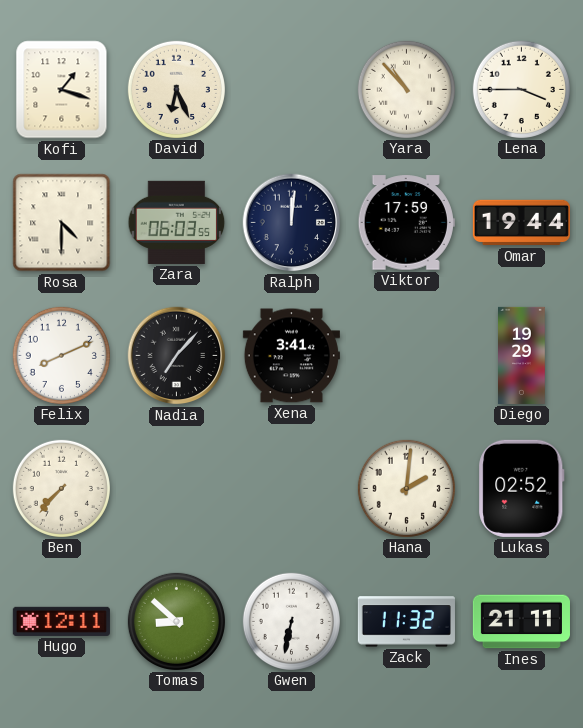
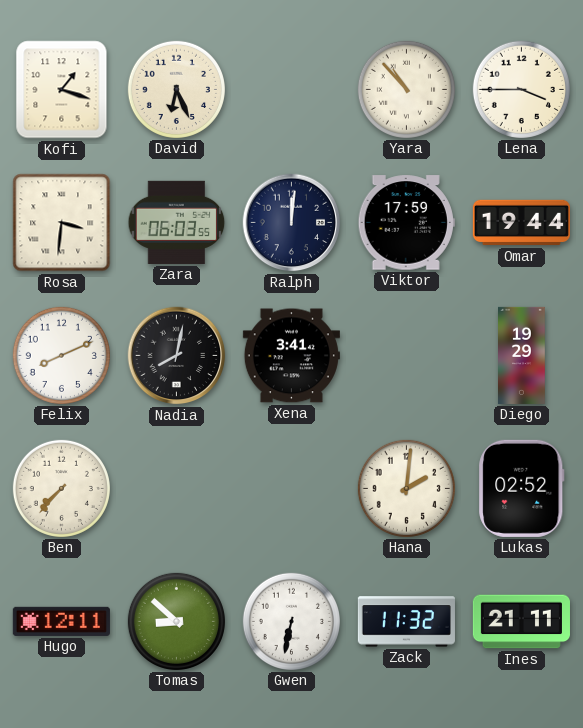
Rosa: 4:30 -> 3:31
Nadia: 7:07 -> 8:02
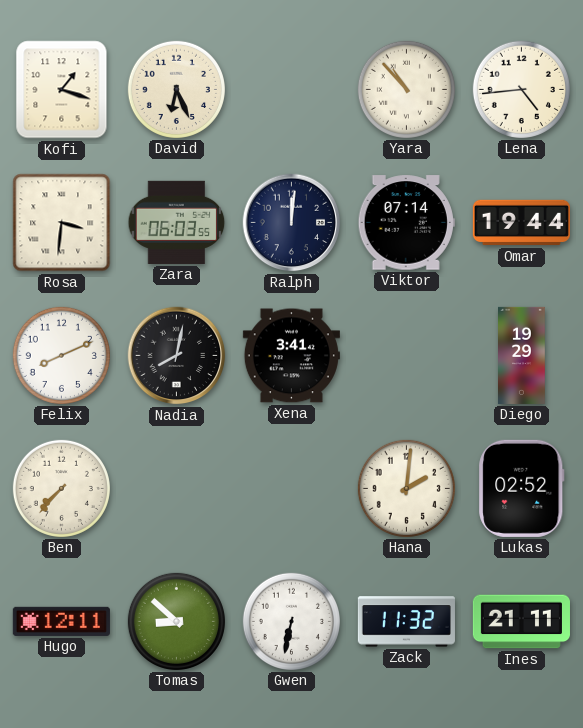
Lena: 3:45 -> 4:44
Viktor: 17:59 -> 07:14
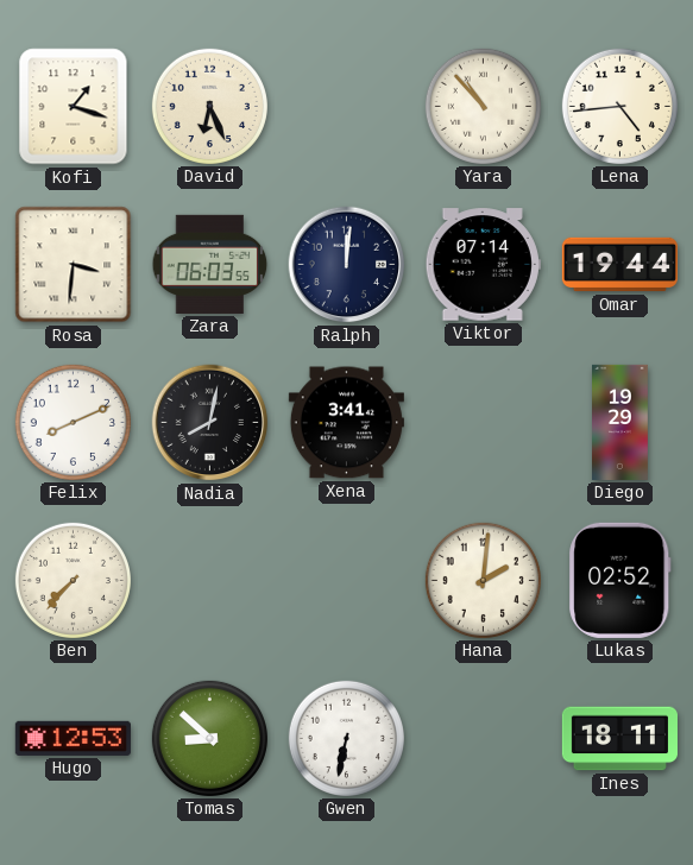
Hugo: 12:11 -> 12:53
Zack: 11:32 -> none
Ines: 21:11 -> 18:11
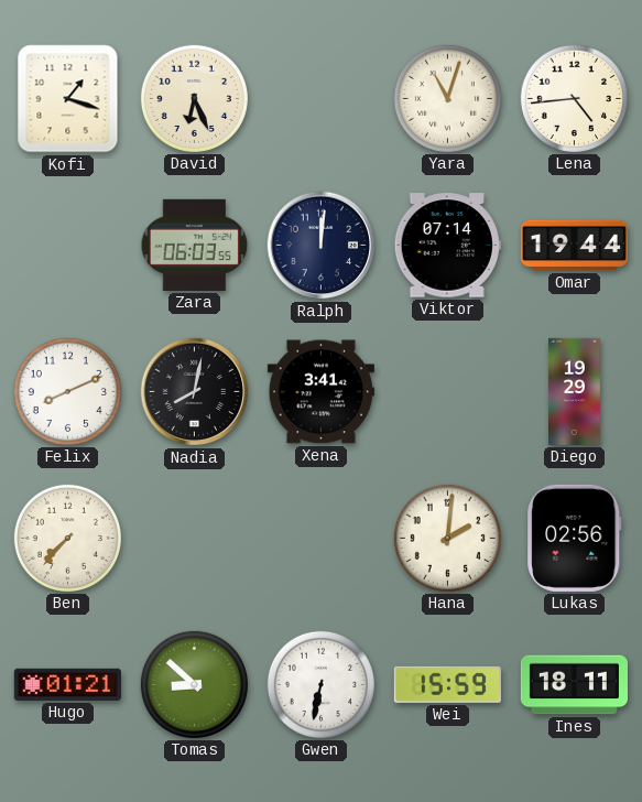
Yara: 10:53 -> 11:03
Rosa: 3:31 -> none
Lukas: 02:52 -> 02:56
Hugo: 12:53 -> 01:21
Wei: none -> 15:59
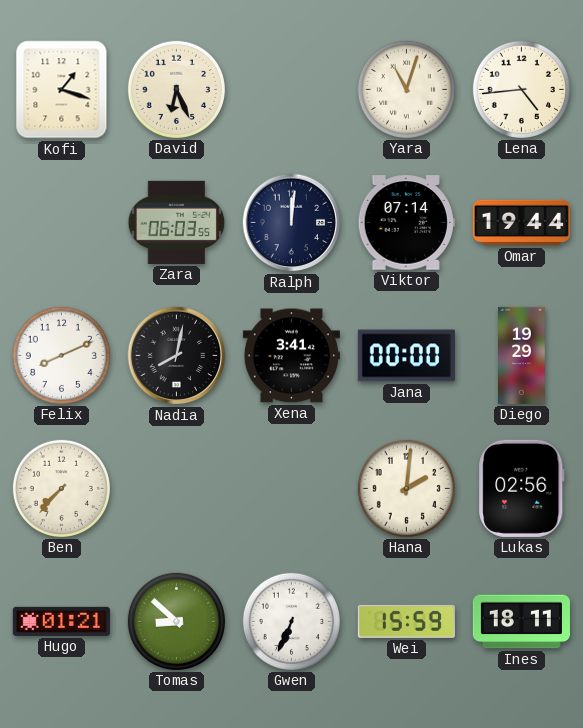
Jana: none -> 00:00
Gwen: 6:32 -> 6:34
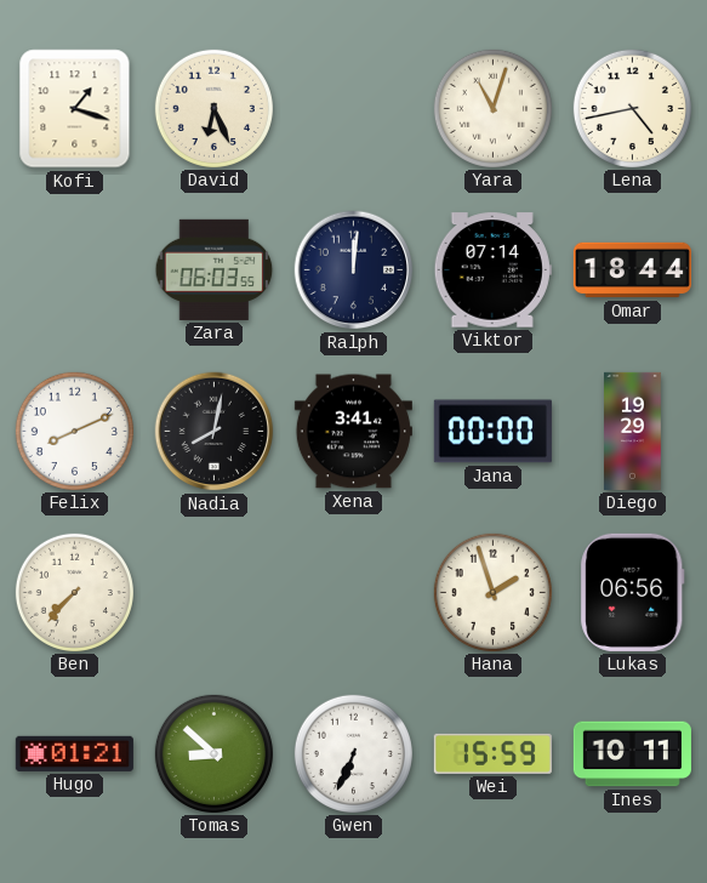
Lena: 4:44 -> 4:43
Omar: 19:44 -> 18:44
Hana: 2:01 -> 1:57
Lukas: 02:56 -> 06:56
Ines: 18:11 -> 10:11
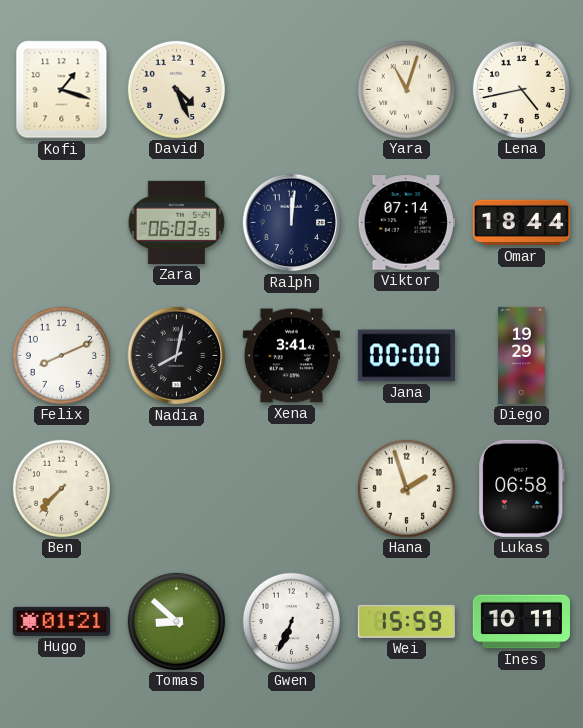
David: 6:26 -> 4:26
Lukas: 06:56 -> 06:58
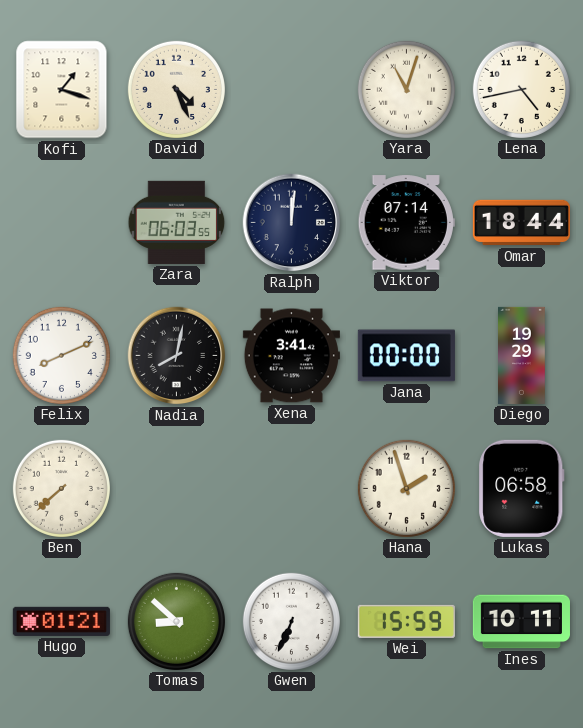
Ben: 7:37 -> 7:38
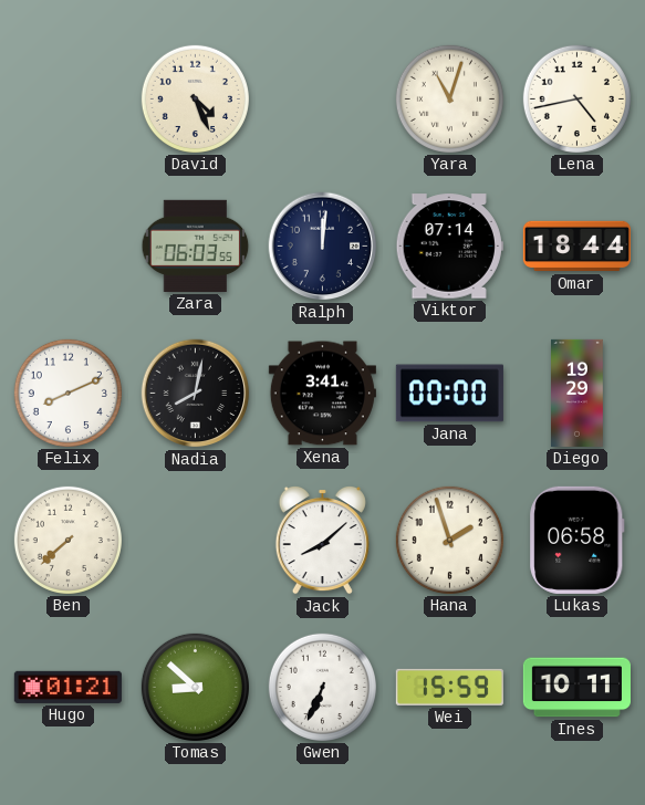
Kofi: 1:18 -> none
Jack: none -> 8:08
